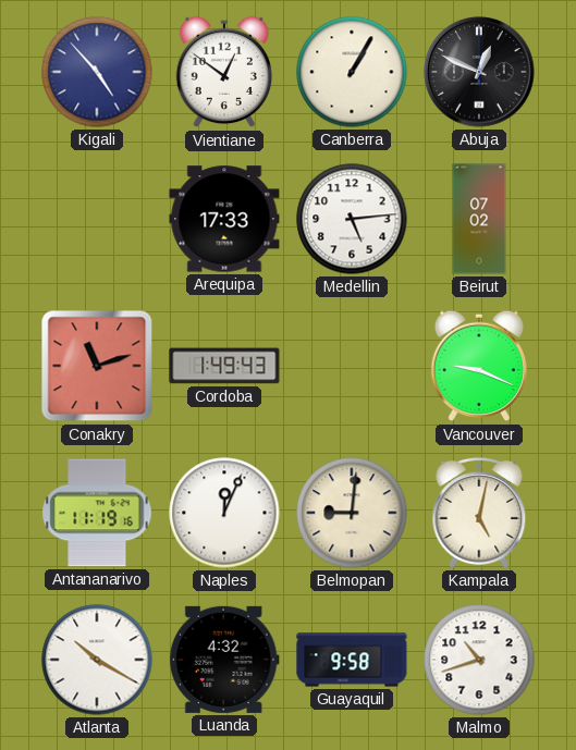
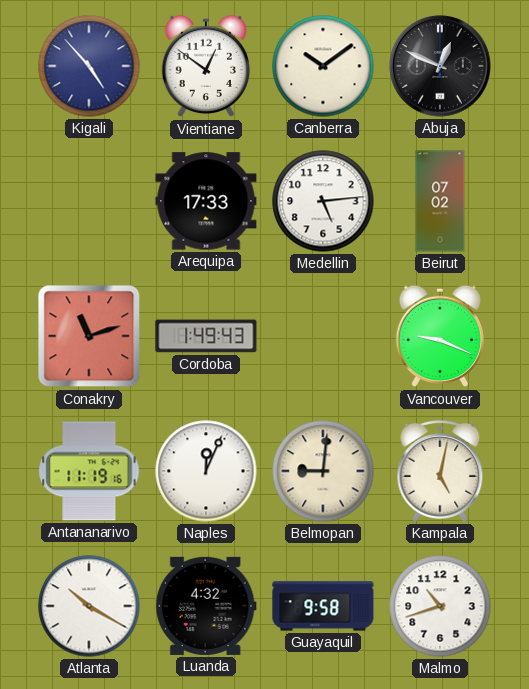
Canberra: 1:05 -> 10:09
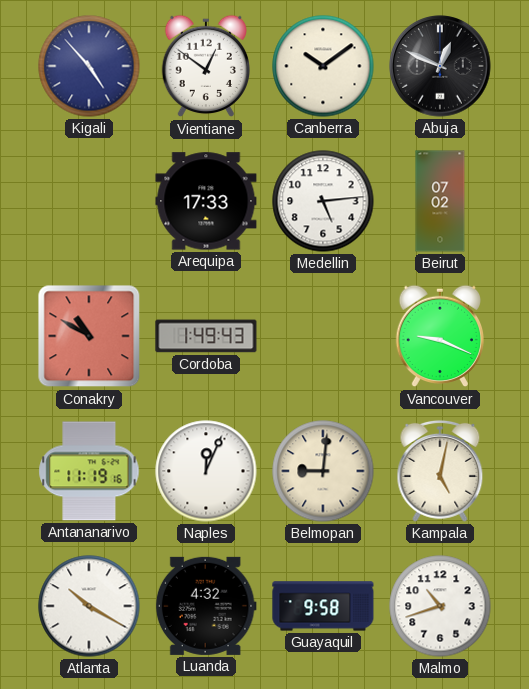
Conakry: 11:12 -> 10:50
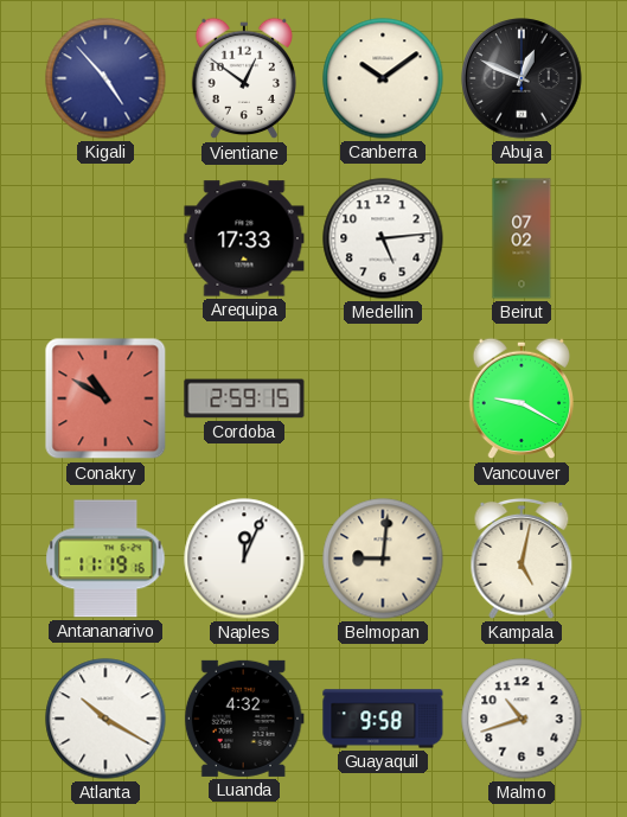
Cordoba: 1:49 -> 2:59
Vancouver: 9:19 -> 9:20
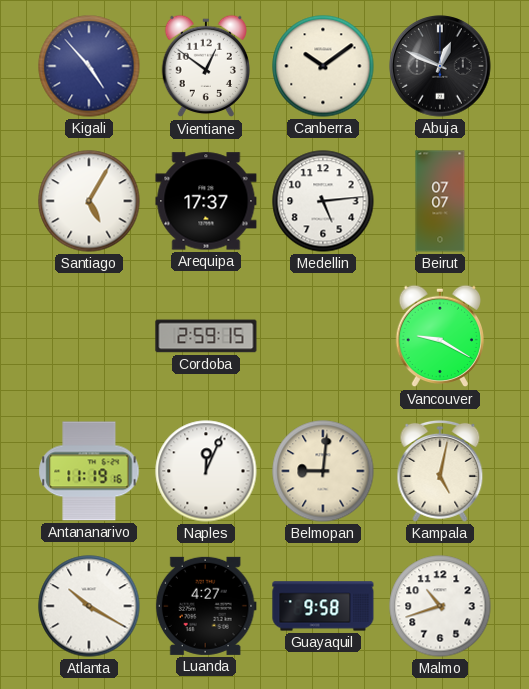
Santiago: none -> 5:05
Arequipa: 17:33 -> 17:37
Beirut: 07:02 -> 07:07
Conakry: 10:50 -> none
Luanda: 4:32 -> 4:27
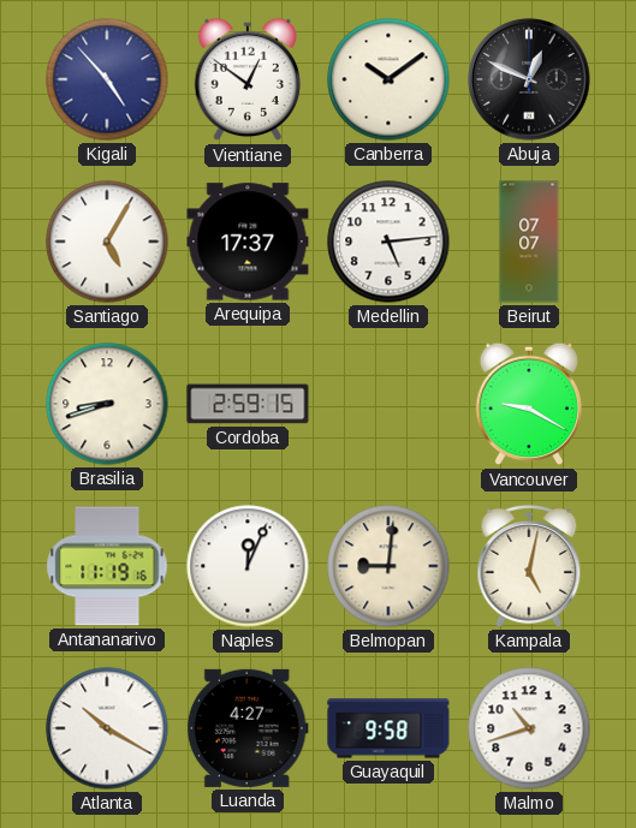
Brasilia: none -> 8:42
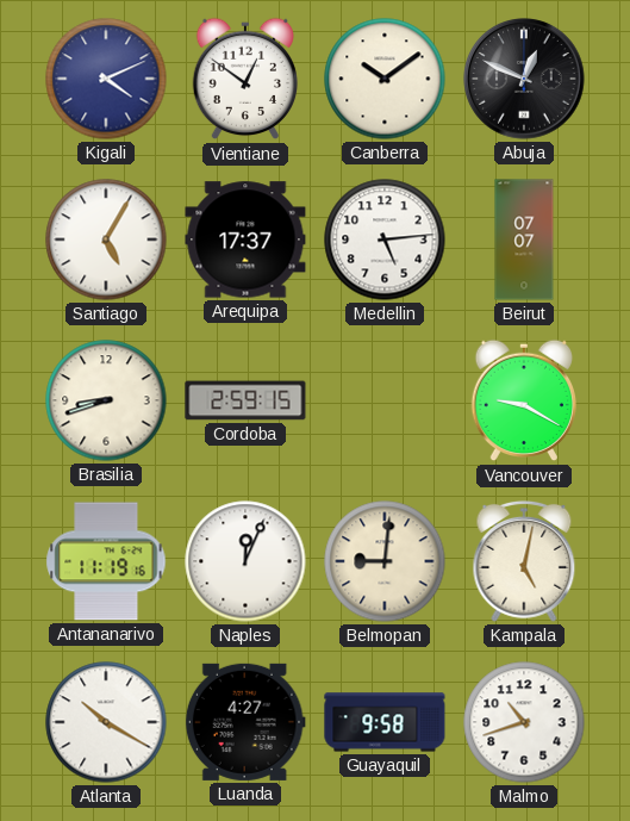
Kigali: 4:53 -> 4:11
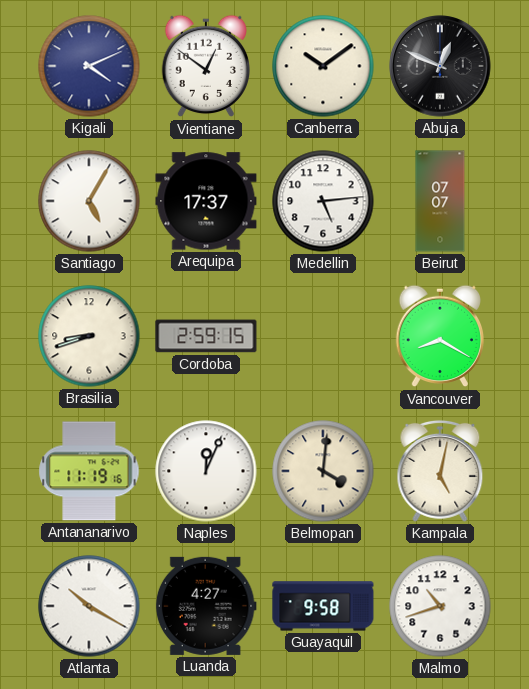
Vancouver: 9:20 -> 8:20
Belmopan: 9:01 -> 4:01
